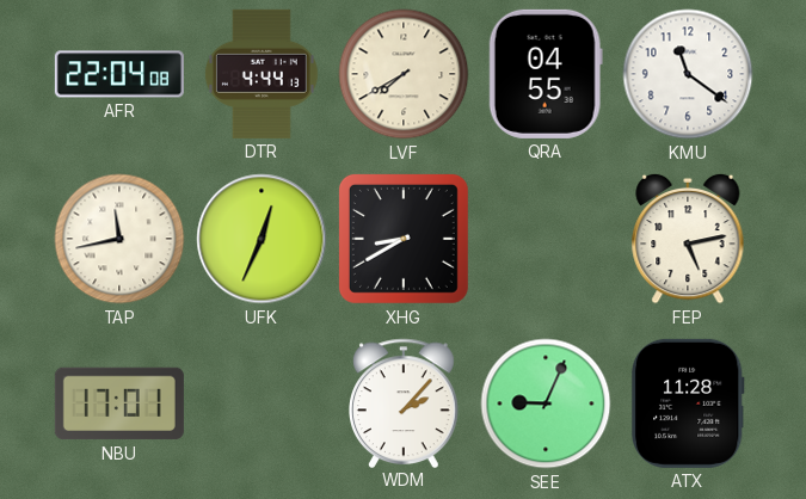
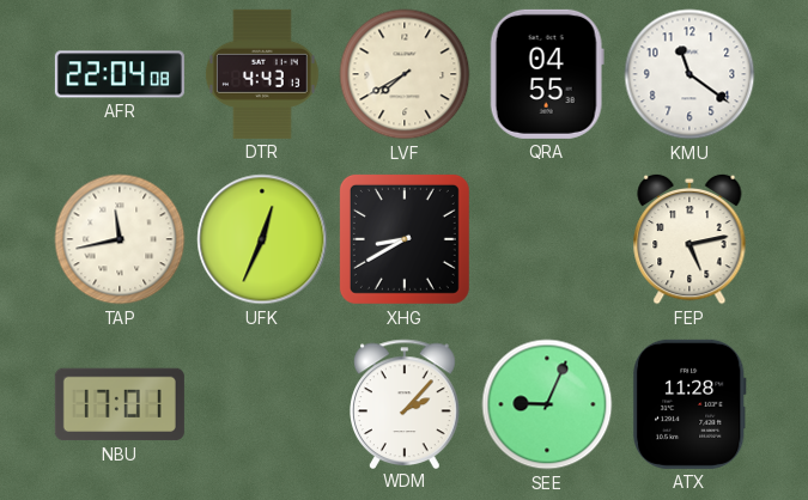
DTR: 4:44 -> 4:43
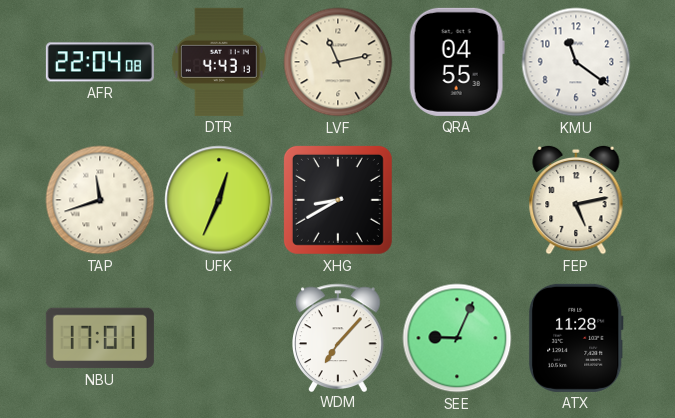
LVF: 7:40 -> 11:13
TAP: 11:43 -> 11:42
WDM: 2:07 -> 7:07
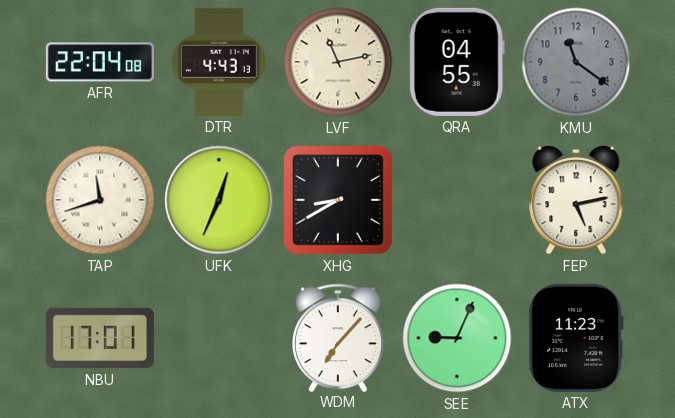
KMU dial: white -> grey
ATX: 11:28 -> 11:23
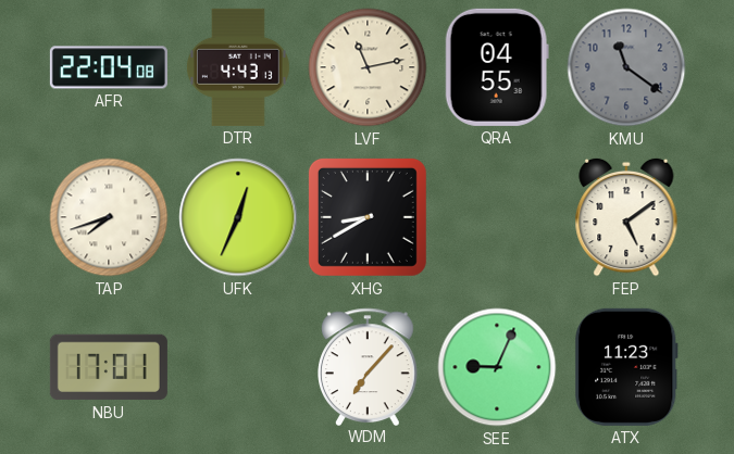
TAP: 11:42 -> 7:42
FEP: 5:13 -> 5:09
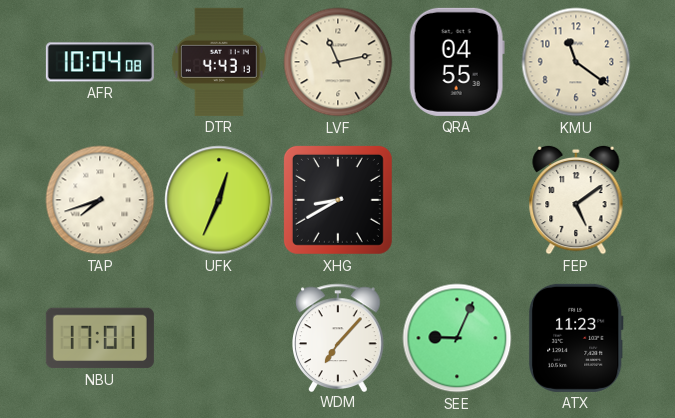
AFR: 22:04 -> 10:04
KMU dial: grey -> cream
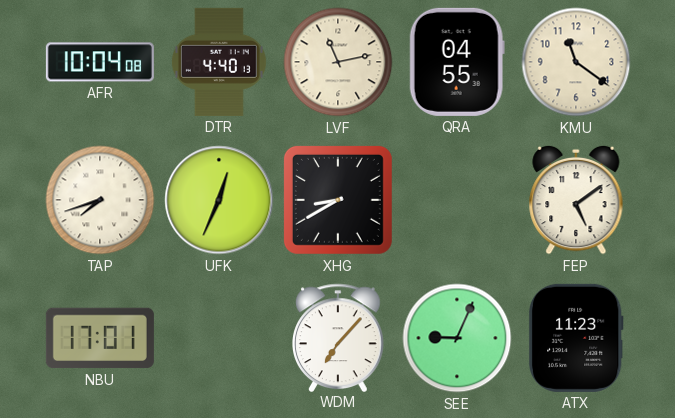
DTR: 4:43 -> 4:40
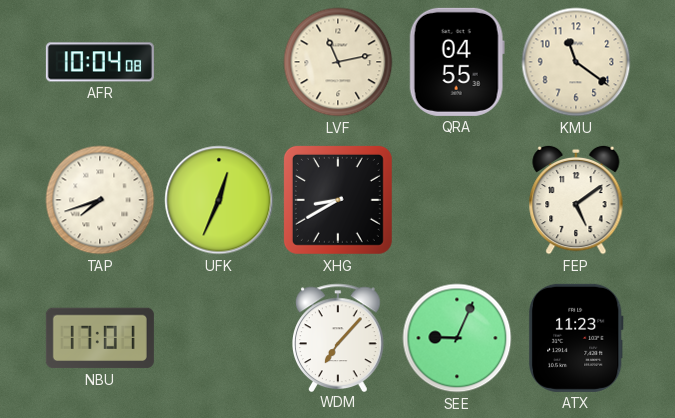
DTR: 4:40 -> none
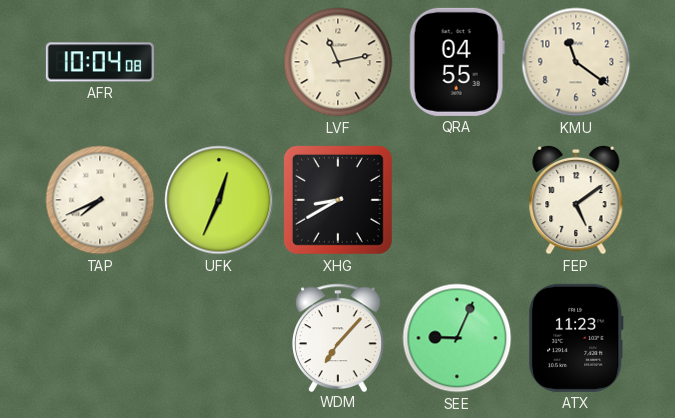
TAP: 7:42 -> 7:41
NBU: 17:01 -> none
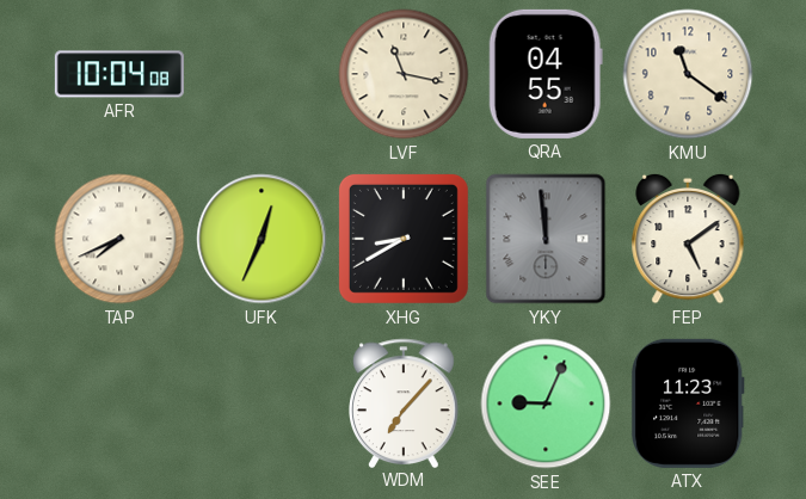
LVF: 11:13 -> 11:17
YKY: none -> 11:59
